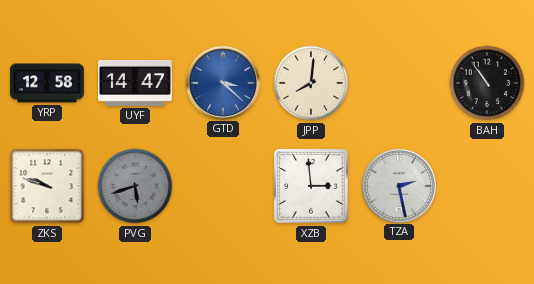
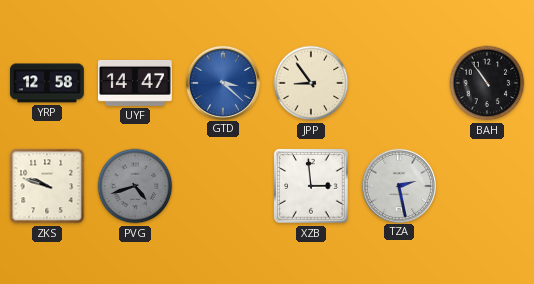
JPP: 8:01 -> 8:54
PVG: 5:42 -> 4:42
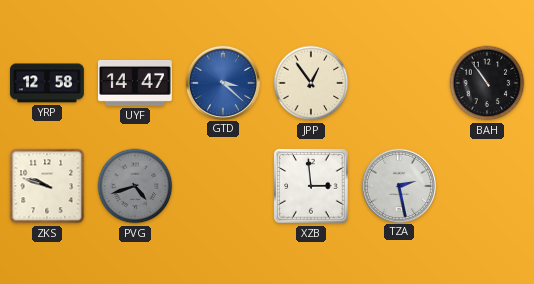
JPP: 8:54 -> 12:54
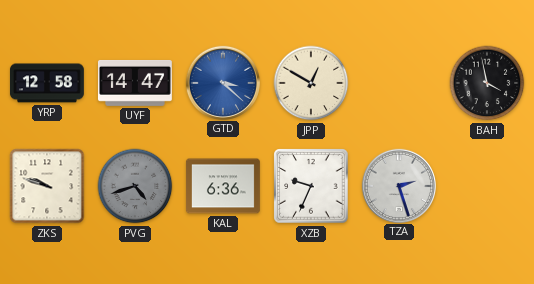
JPP: 12:54 -> 12:50
BAH: 10:54 -> 3:58
KAL: none -> 6:36
XZB: 2:59 -> 9:34
TZA: 2:28 -> 2:27
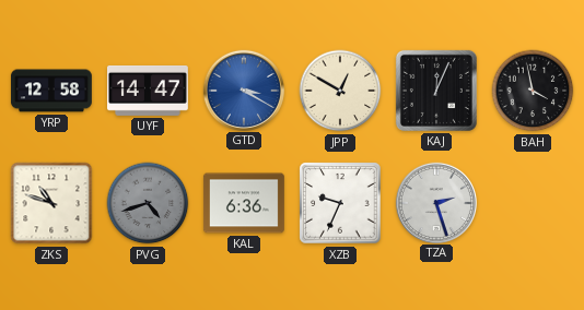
GTD: 3:22 -> 3:20
KAJ: none -> 12:04
ZKS: 9:48 -> 10:48
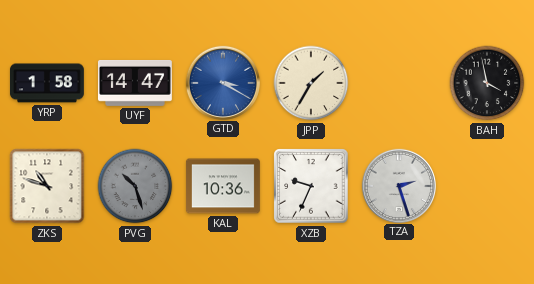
YRP: 12:58 -> 1:58
JPP: 12:50 -> 1:35
KAJ: 12:04 -> none
PVG: 4:42 -> 10:27
KAL: 6:36 -> 10:36
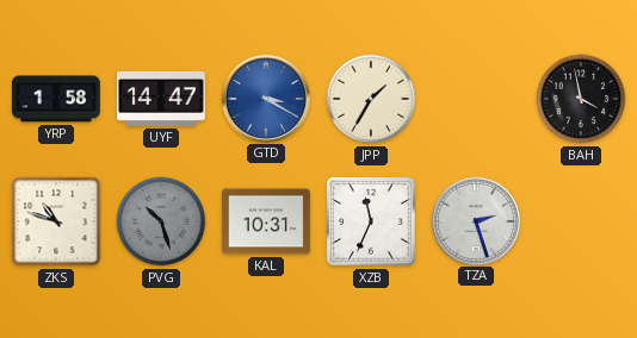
KAL: 10:36 -> 10:31
XZB: 9:34 -> 11:34
